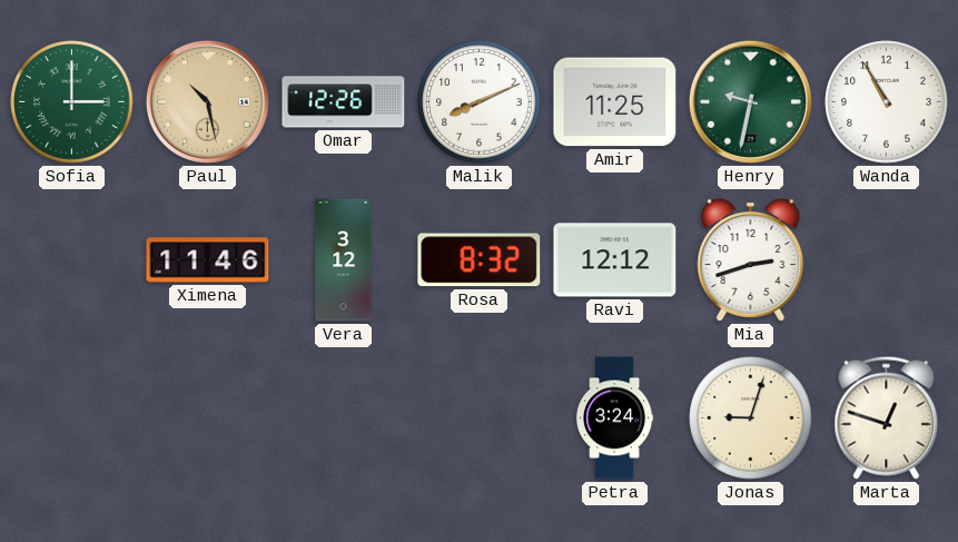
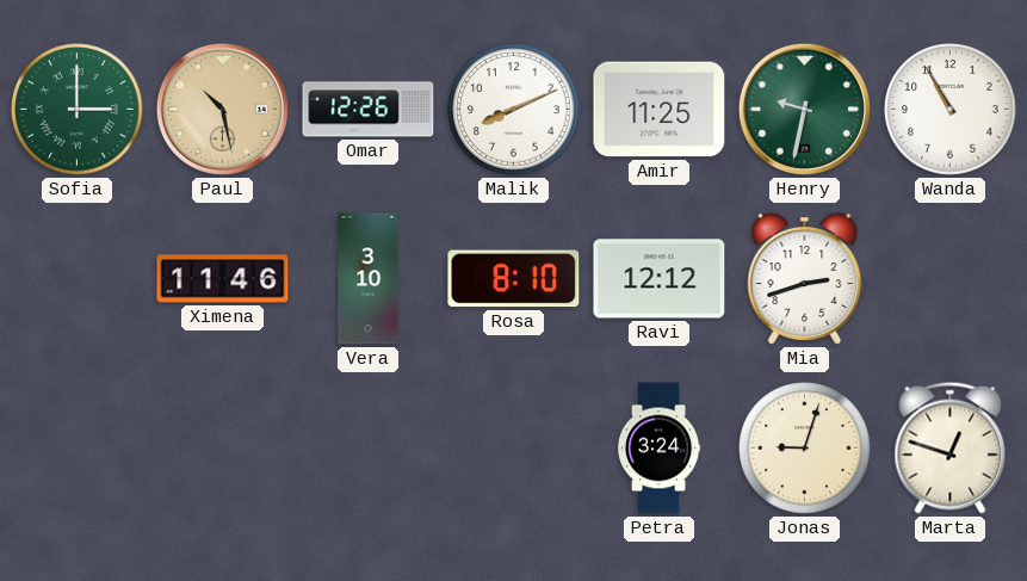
Vera: 3:12 -> 3:10
Rosa: 8:32 -> 8:10
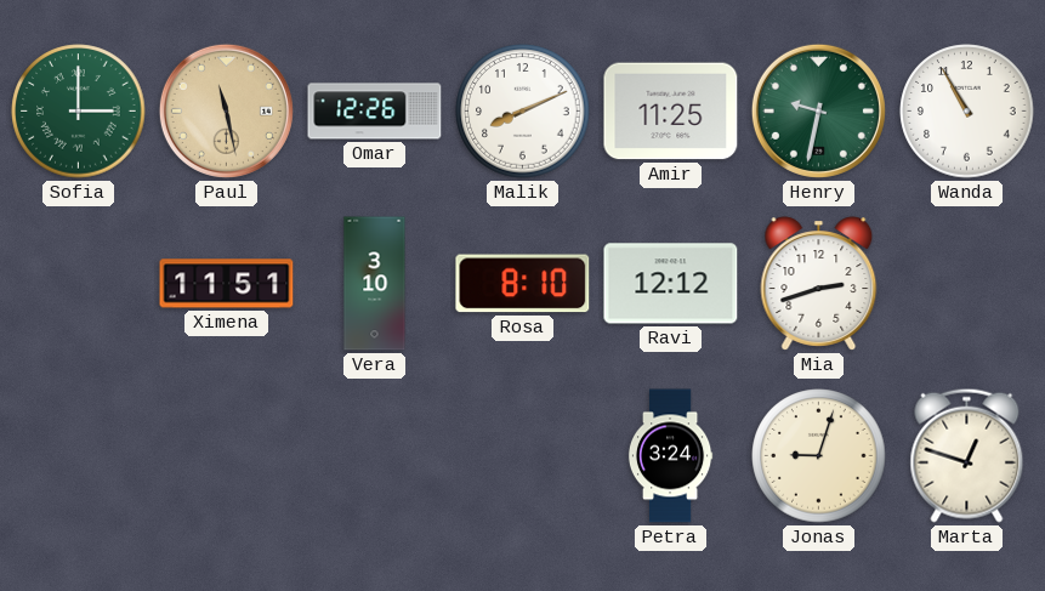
Paul: 10:28 -> 11:28
Ximena: 11:46 -> 11:51
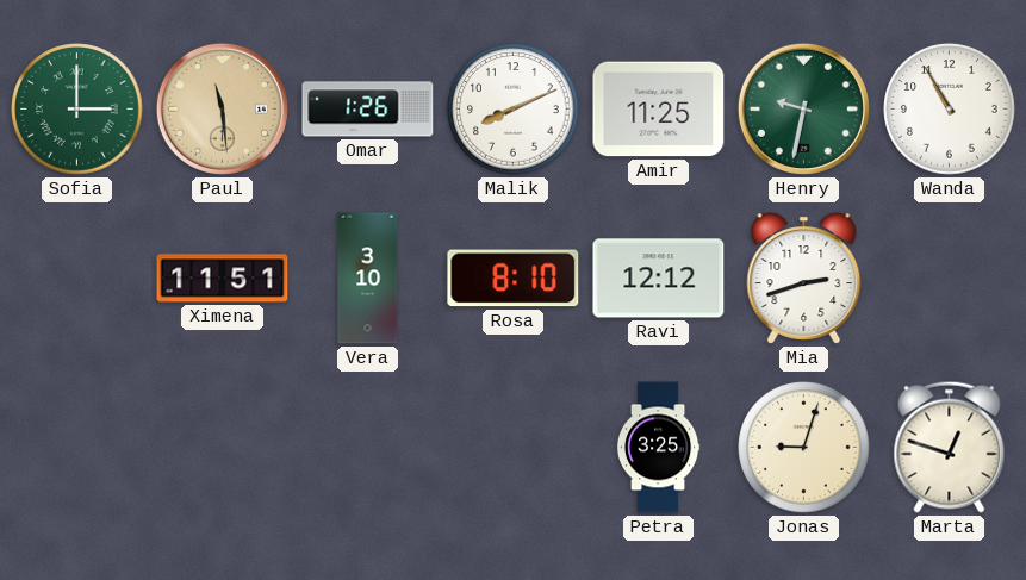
Paul: 11:28 -> 11:29
Omar: 12:26 -> 1:26
Petra: 3:24 -> 3:25
